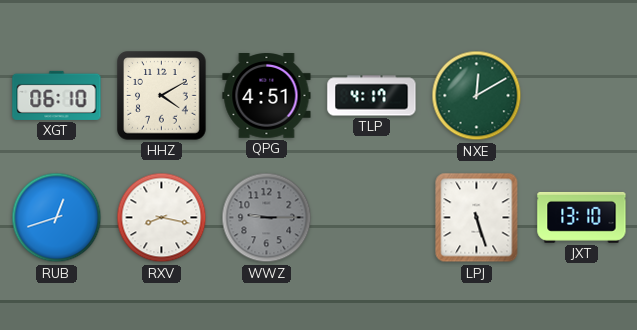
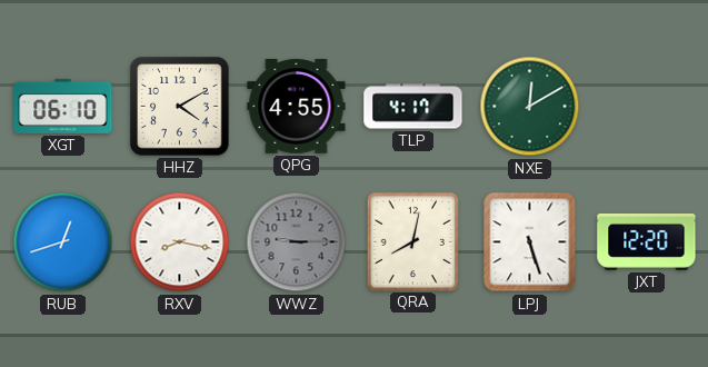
QPG: 4:51 -> 4:55
QRA: none -> 8:02
JXT: 13:10 -> 12:20
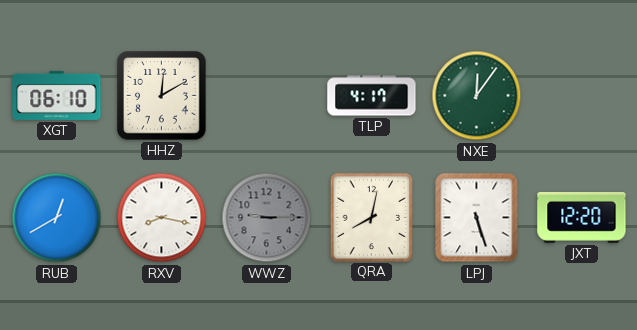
HHZ: 4:10 -> 12:10
QPG: 4:55 -> none
NXE: 12:10 -> 12:06
RUB: 12:42 -> 12:40
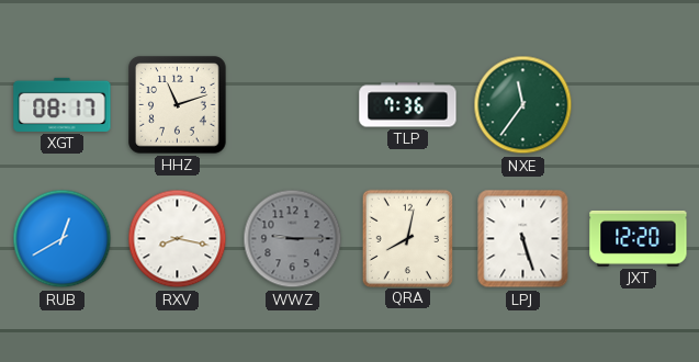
XGT: 06:10 -> 08:17
HHZ: 12:10 -> 11:12
TLP: 4:17 -> 7:36
NXE: 12:06 -> 11:36
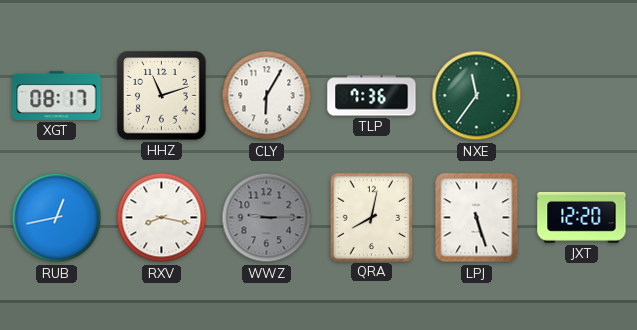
CLY: none -> 6:05
RUB: 12:40 -> 12:43
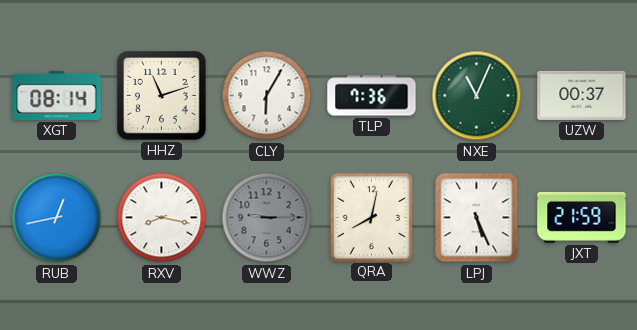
XGT: 08:17 -> 08:14
NXE: 11:36 -> 11:04
UZW: none -> 00:37
LPJ: 5:27 -> 5:26
JXT: 12:20 -> 21:59
